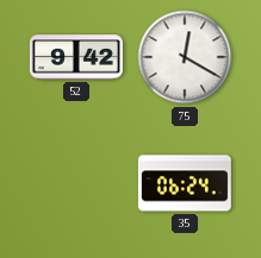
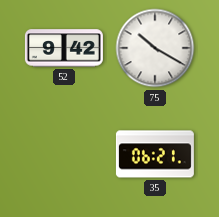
75: 12:20 -> 10:20
35: 06:24 -> 06:21
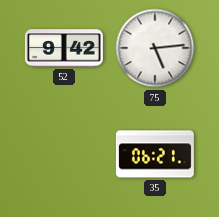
75: 10:20 -> 5:14
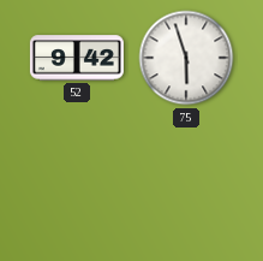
75: 5:14 -> 5:57
35: 06:21 -> none
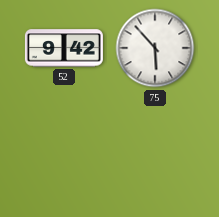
75: 5:57 -> 5:53
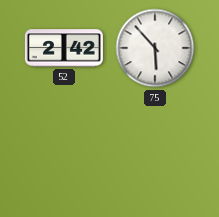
52: 9:42 -> 2:42
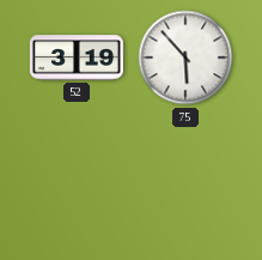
52: 2:42 -> 3:19
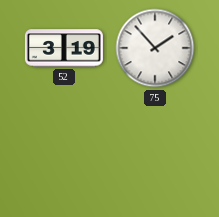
75: 5:53 -> 1:53
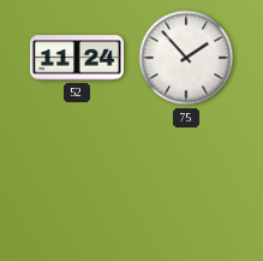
52: 3:19 -> 11:24
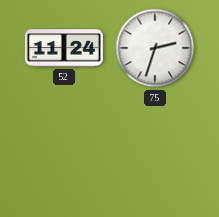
75: 1:53 -> 2:33
